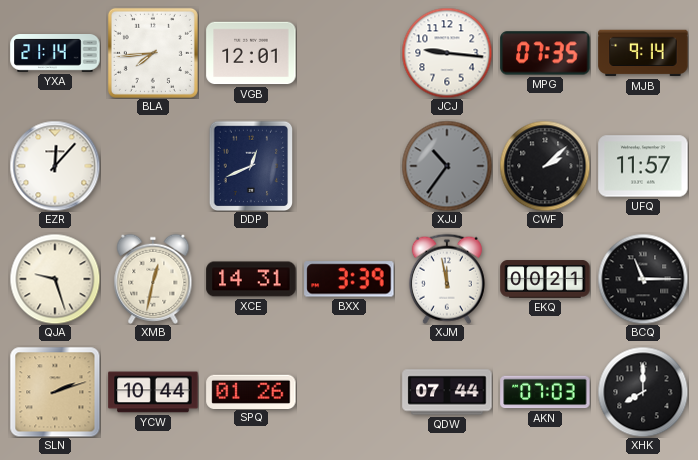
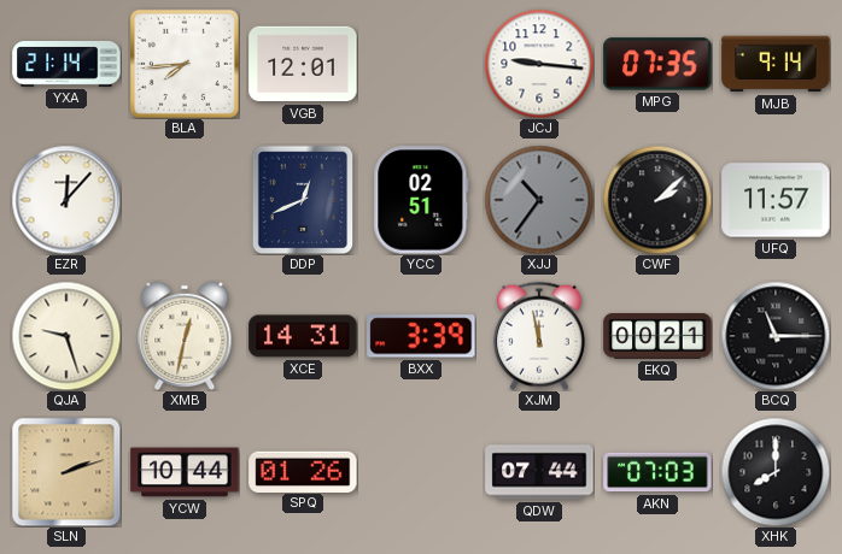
YCC: none -> 02:51
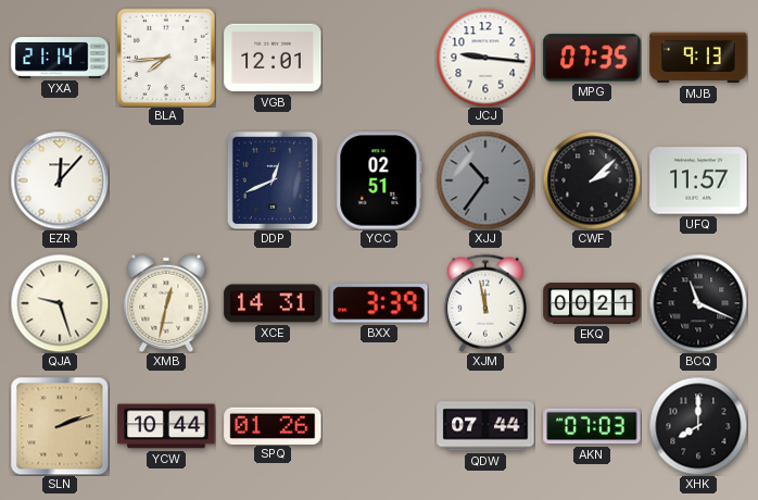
MJB: 9:14 -> 9:13
BCQ: 11:15 -> 11:19
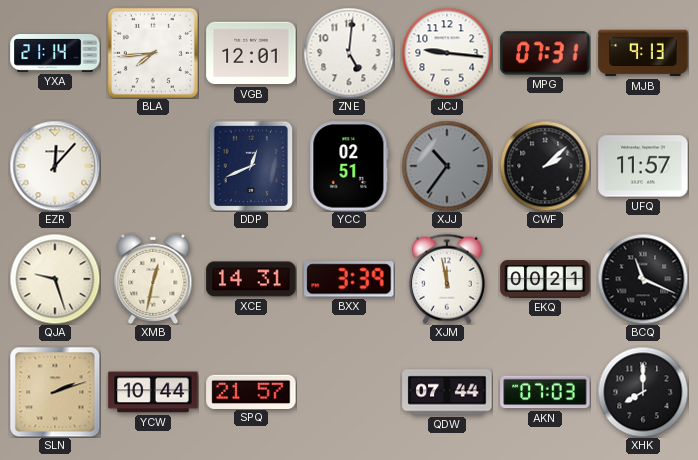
ZNE: none -> 5:01
MPG: 07:35 -> 07:31
SPQ: 01:26 -> 21:57
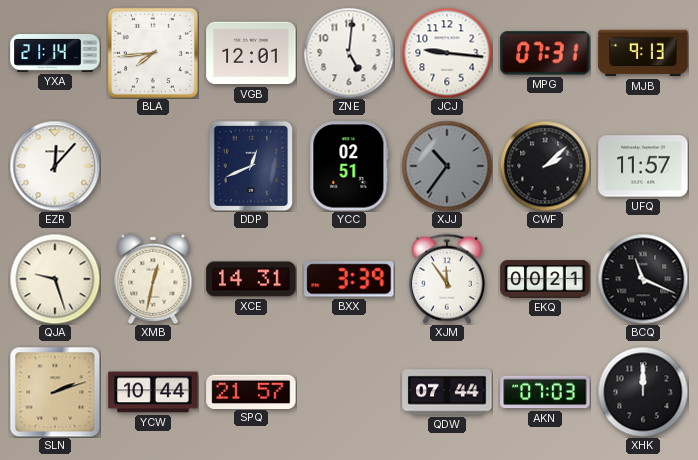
XJM: 11:58 -> 11:54
XHK: 8:00 -> 12:00
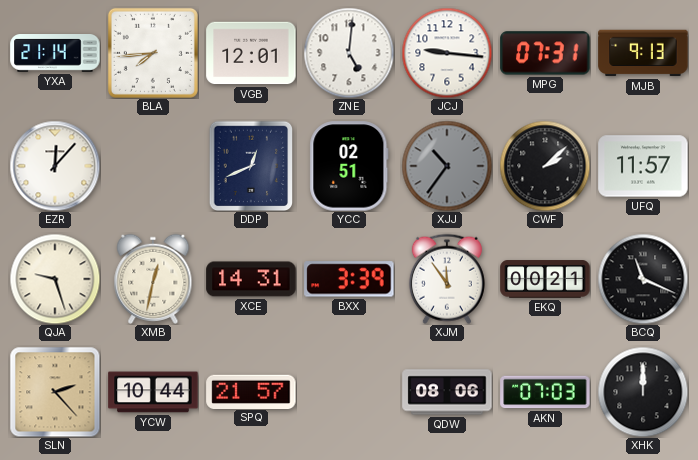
SLN: 2:12 -> 2:23
QDW: 07:44 -> 08:06
